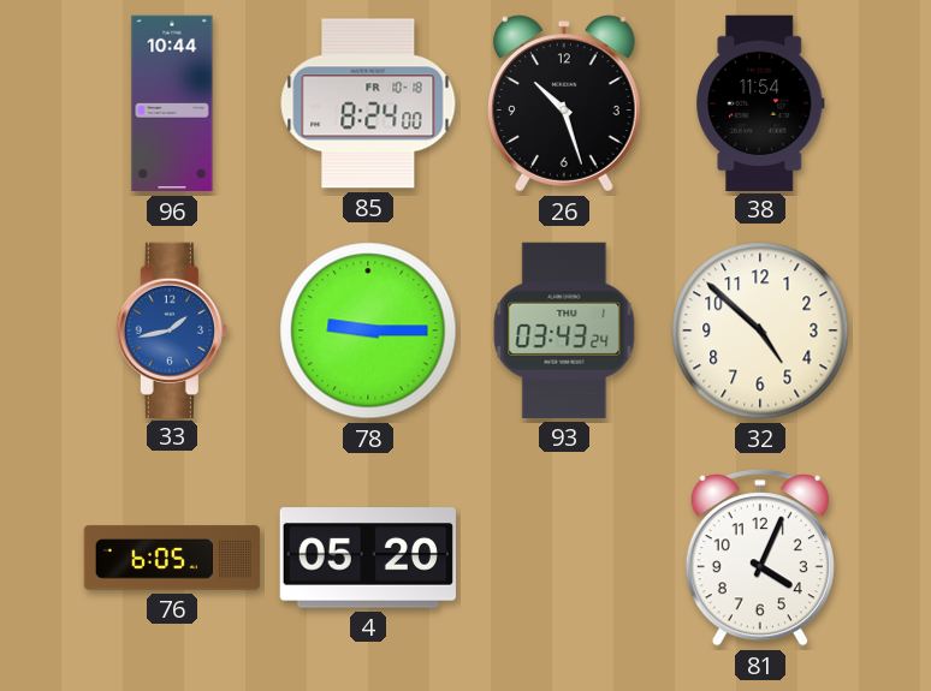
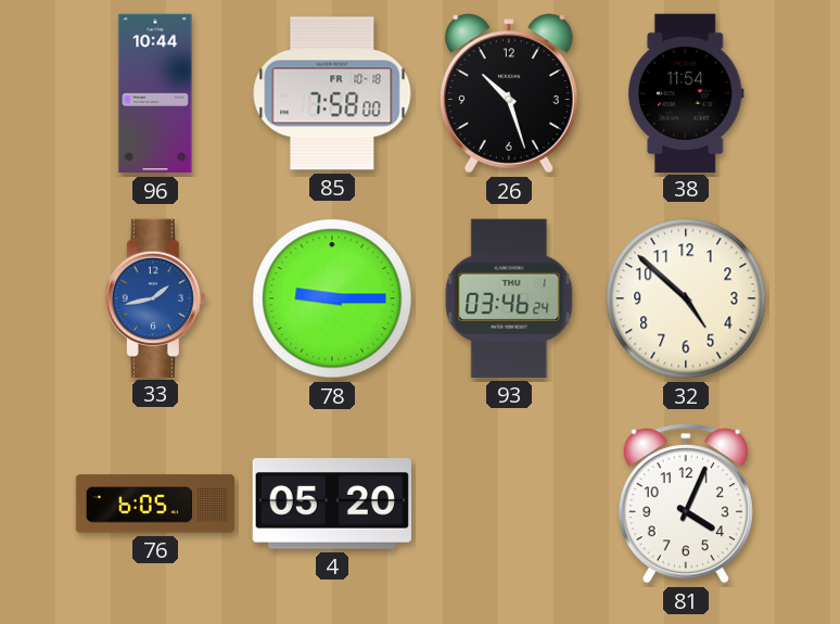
85: 8:24 -> 7:58
93: 03:43 -> 03:46
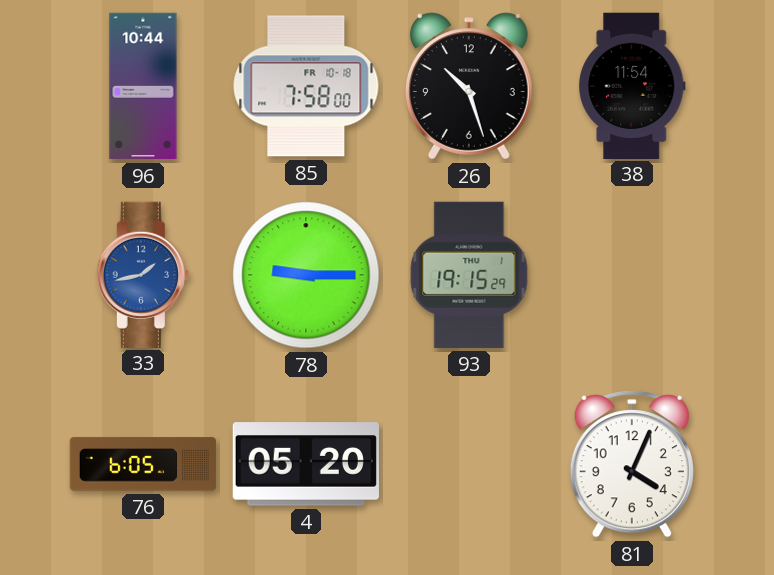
93: 03:46 -> 19:15
32: 4:52 -> none
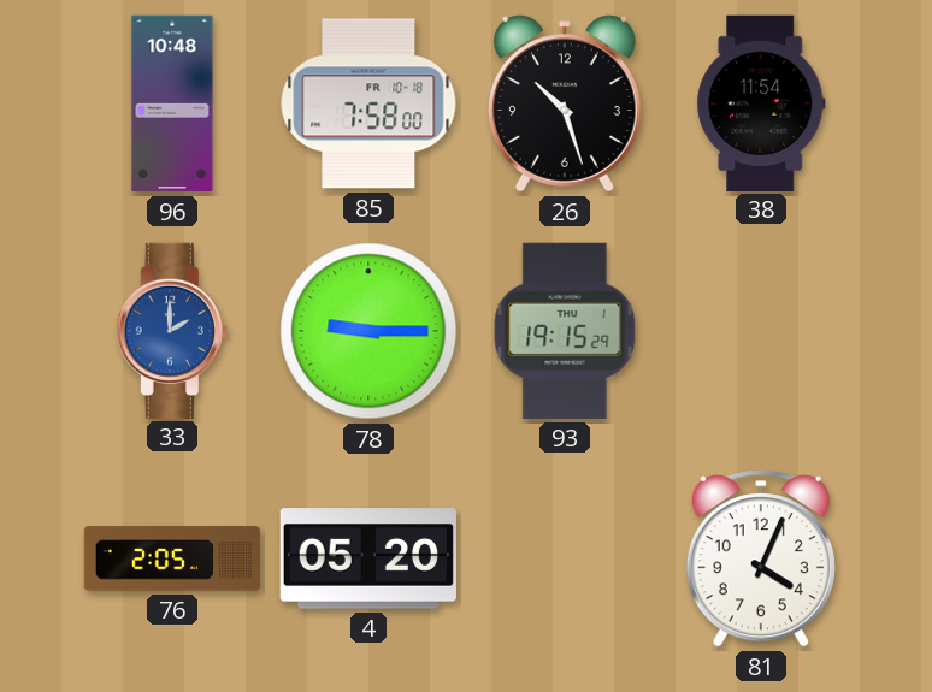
96: 10:44 -> 10:48
33: 1:43 -> 2:00
76: 6:05 -> 2:05
